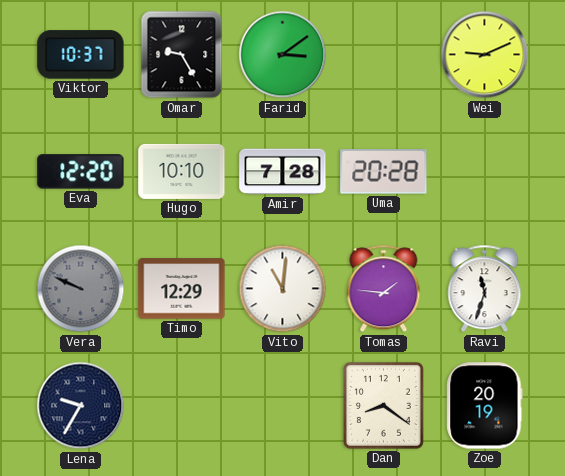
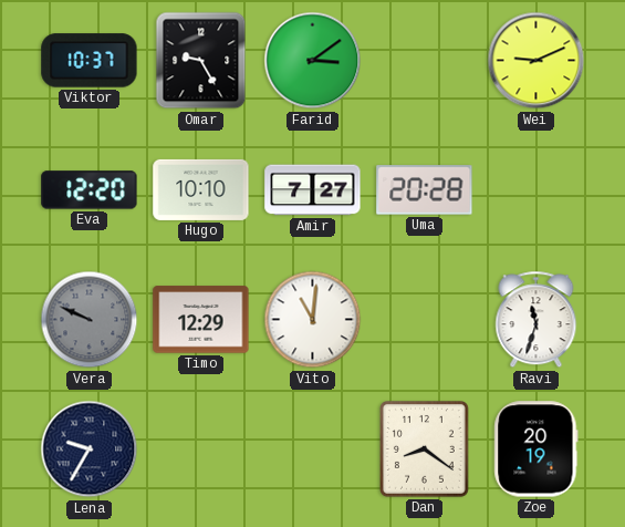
Amir: 7:28 -> 7:27
Tomas: 1:46 -> none
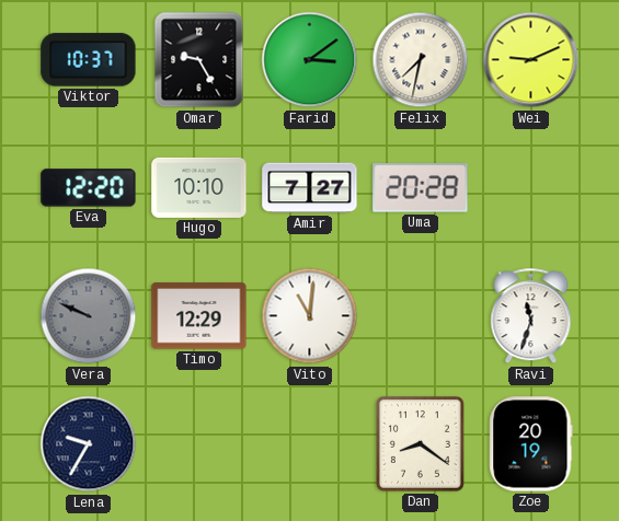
Felix: none -> 7:32
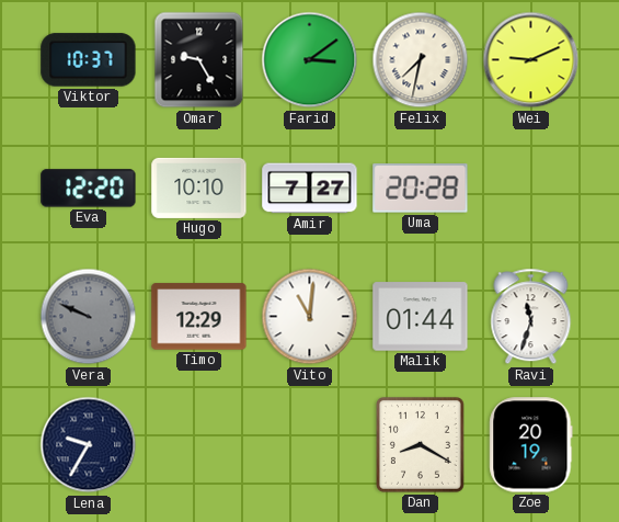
Malik: none -> 01:44
Dan: 8:21 -> 8:20
